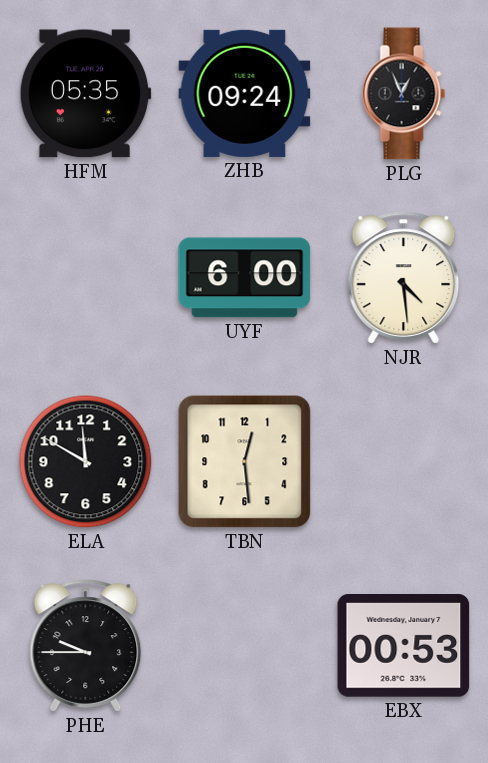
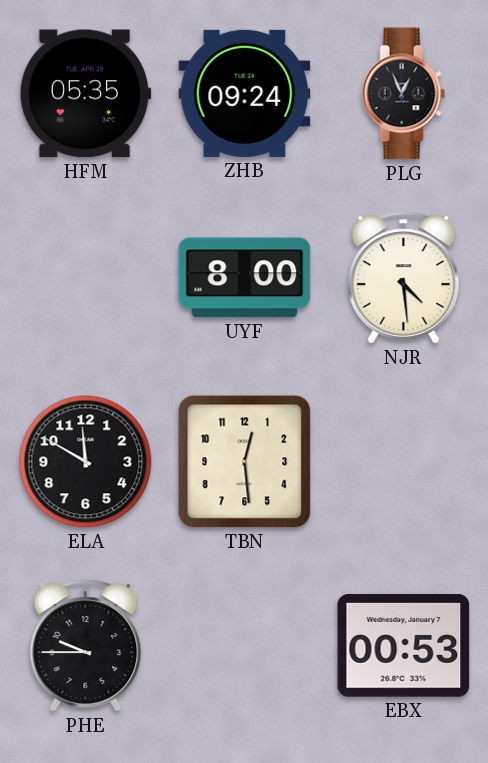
UYF: 6:00 -> 8:00
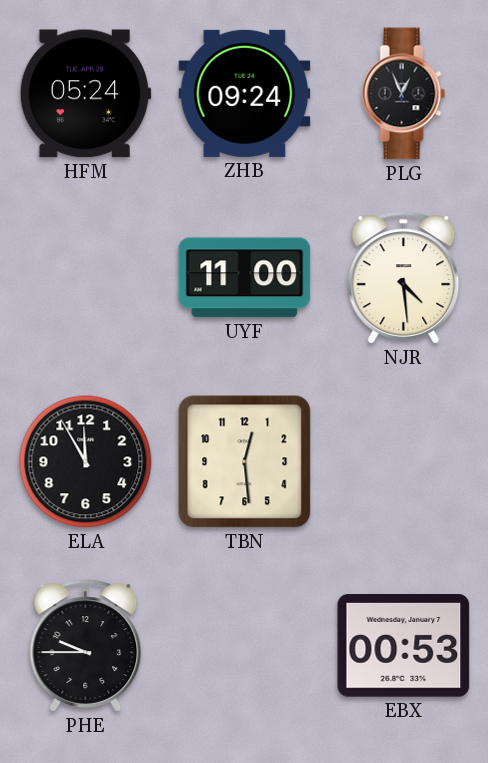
HFM: 05:35 -> 05:24
UYF: 8:00 -> 11:00
ELA: 11:50 -> 11:55
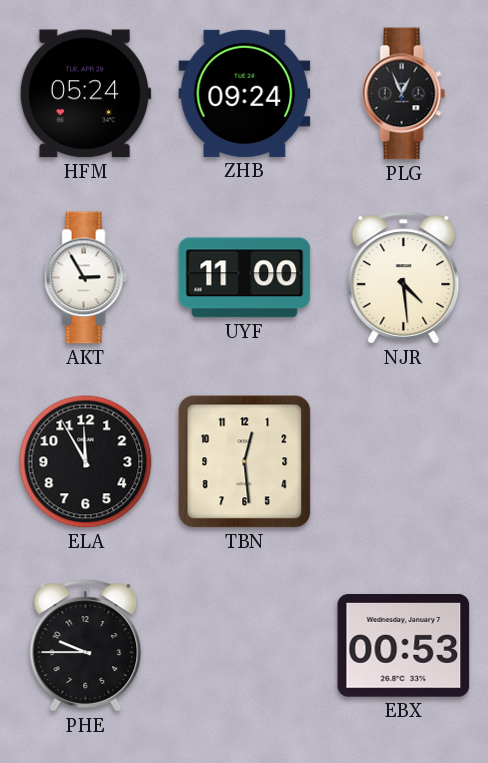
AKT: none -> 2:55
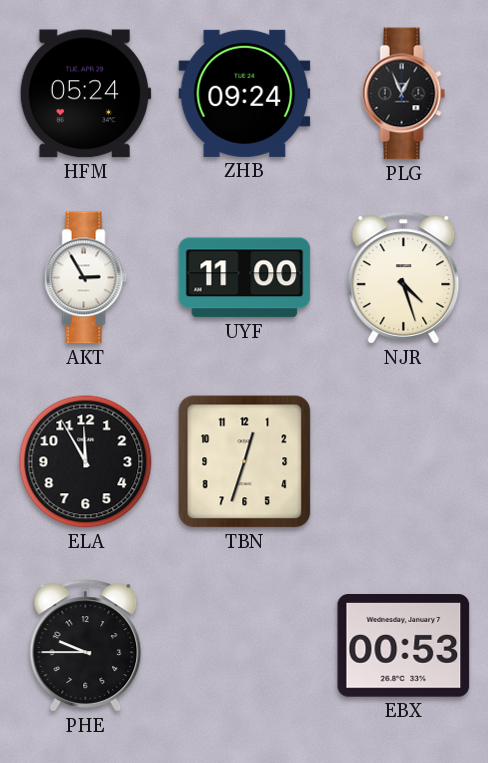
NJR: 4:29 -> 4:27
TBN: 12:29 -> 12:33
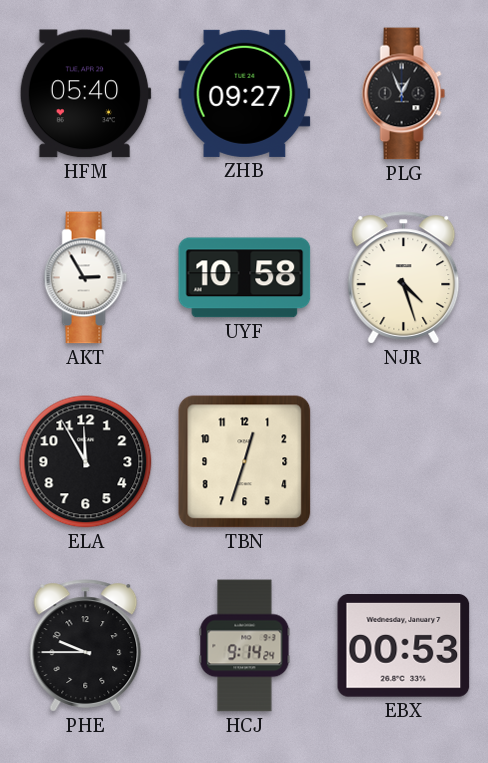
HFM: 05:24 -> 05:40
ZHB: 09:24 -> 09:27
UYF: 11:00 -> 10:58
HCJ: none -> 9:14
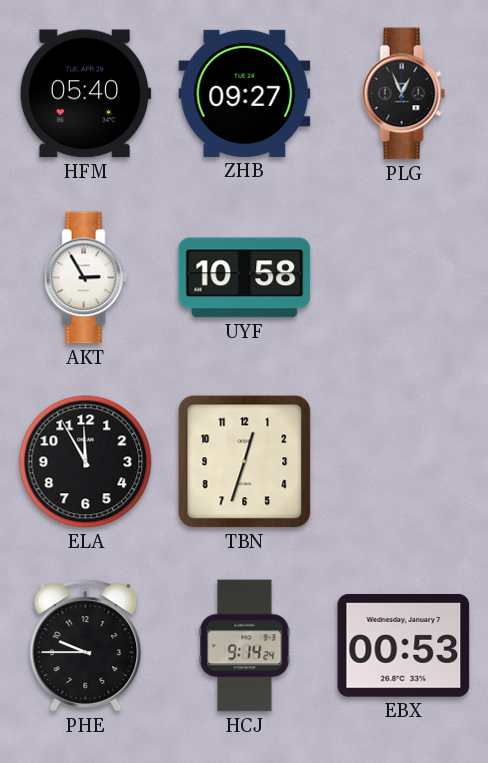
NJR: 4:27 -> none
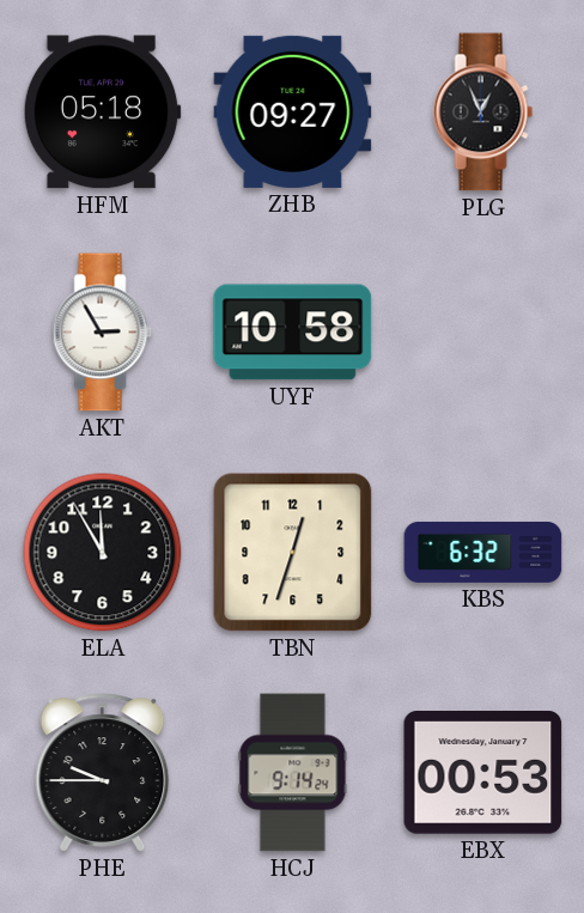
HFM: 05:40 -> 05:18
KBS: none -> 6:32
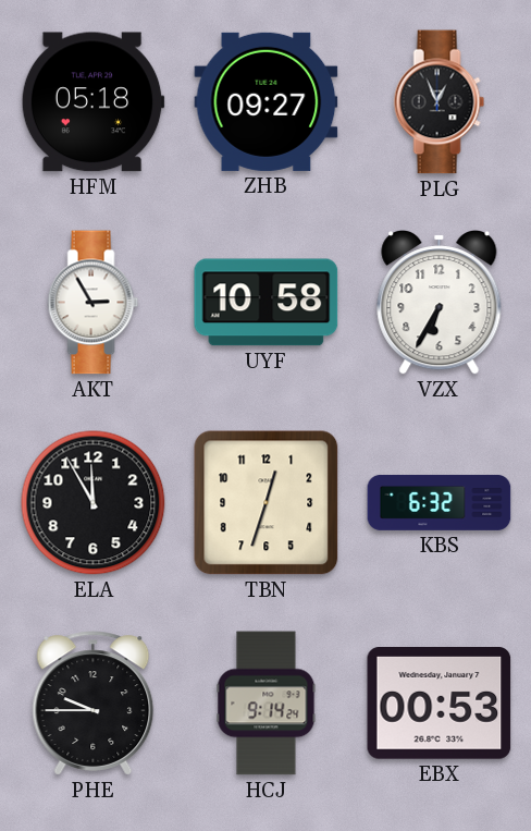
VZX: none -> 6:35
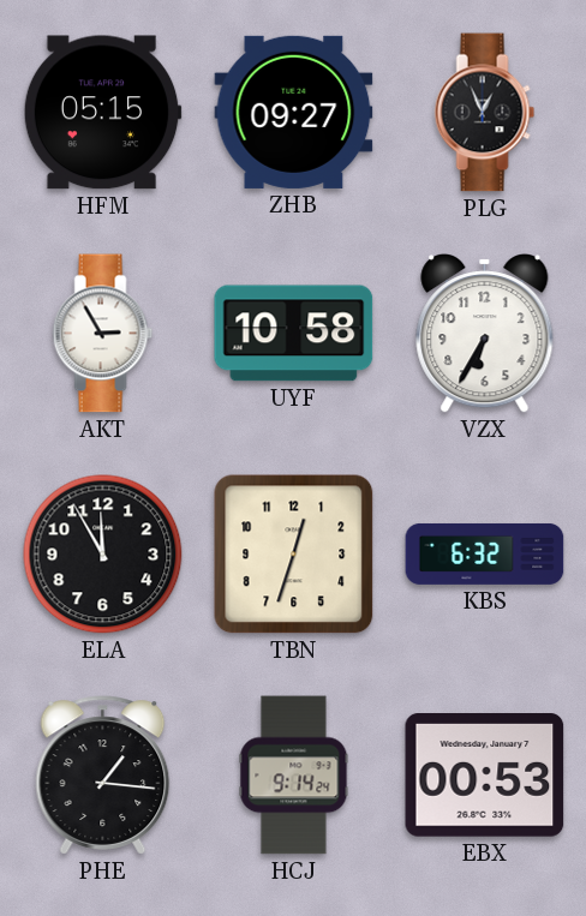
HFM: 05:18 -> 05:15
PHE: 9:45 -> 1:16
